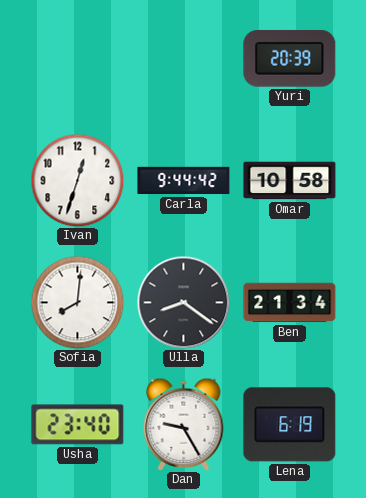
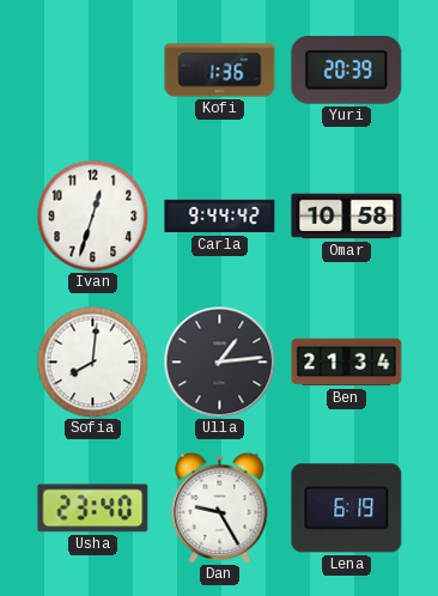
Kofi: none -> 1:36
Ulla: 8:21 -> 1:14
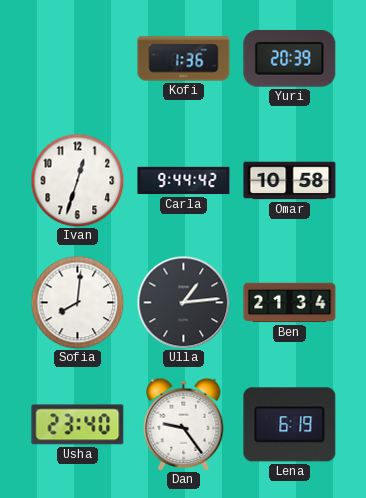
Dan: 9:25 -> 9:24
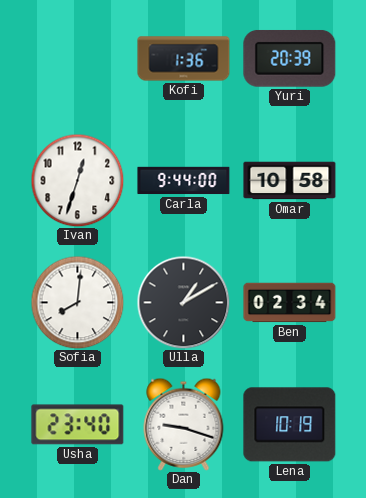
Carla: 9:44:42 -> 9:44:00
Ulla: 1:14 -> 1:10
Ben: 21:34 -> 02:34
Dan: 9:24 -> 9:18
Lena: 6:19 -> 10:19
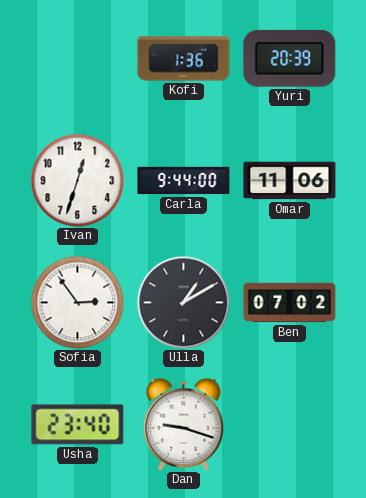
Omar: 10:58 -> 11:06
Sofia: 8:01 -> 2:54
Ben: 02:34 -> 07:02
Lena: 10:19 -> none
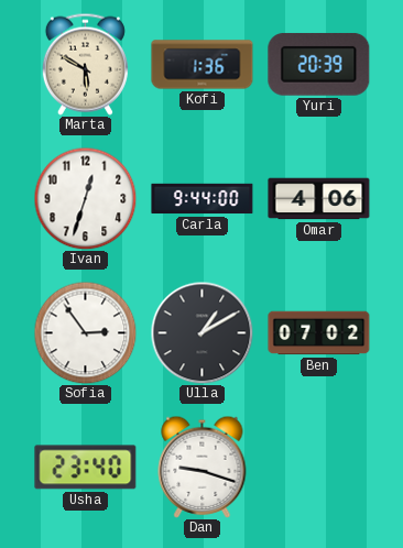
Marta: none -> 5:50
Omar: 11:06 -> 4:06
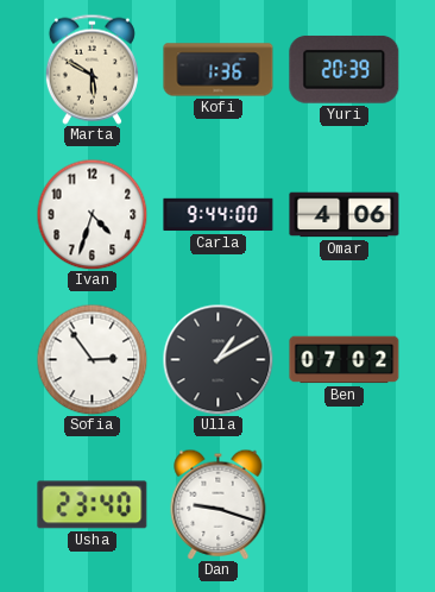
Ivan: 12:33 -> 4:33
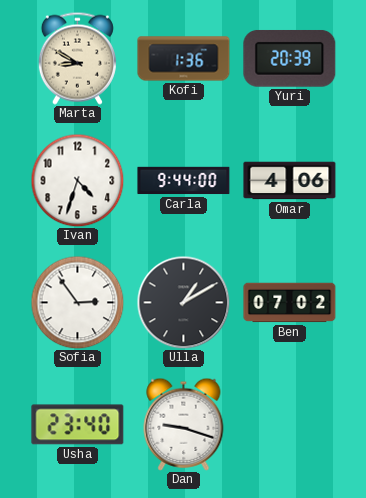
Marta: 5:50 -> 8:50
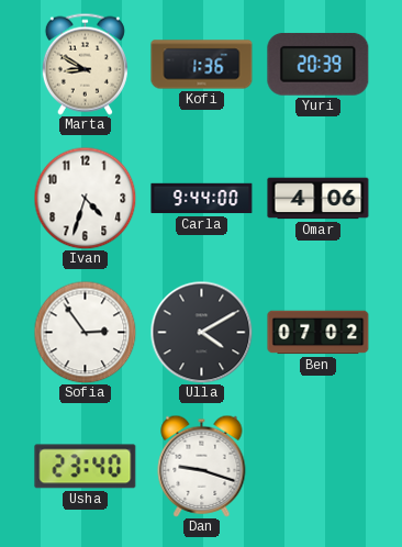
Ulla: 1:10 -> 4:10
